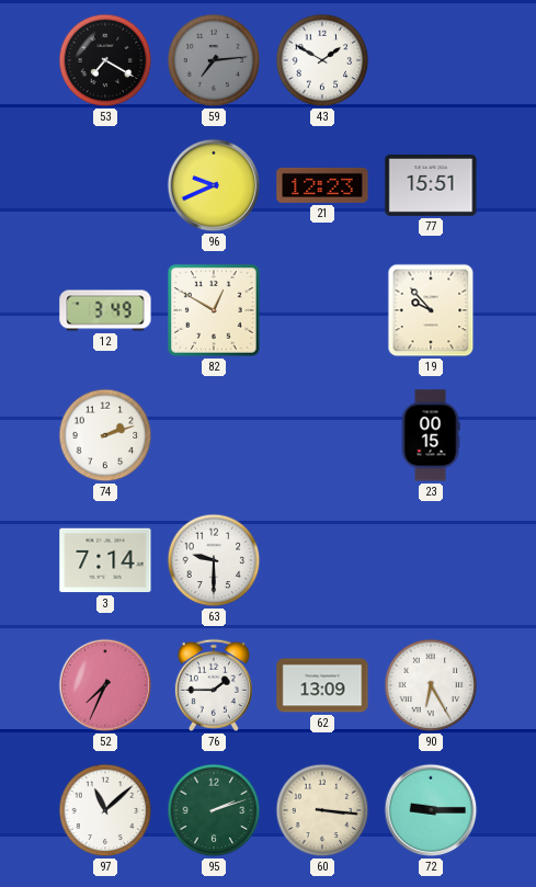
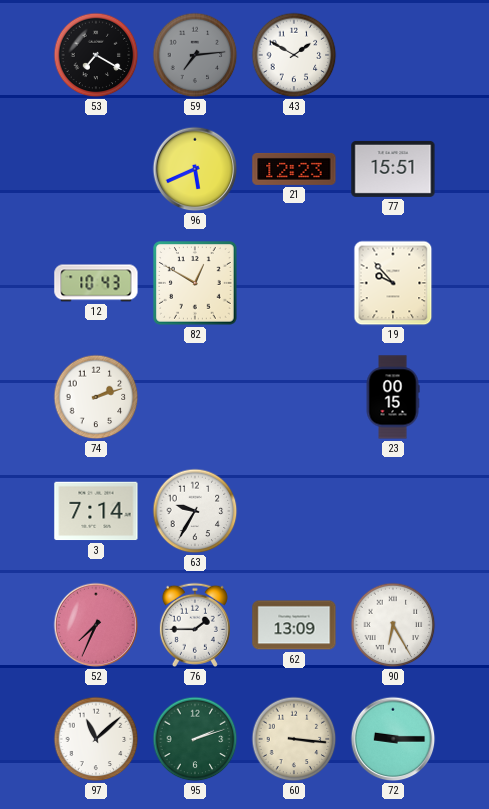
96: 9:41 -> 5:41
12: 3:49 -> 10:43
63: 9:30 -> 9:35
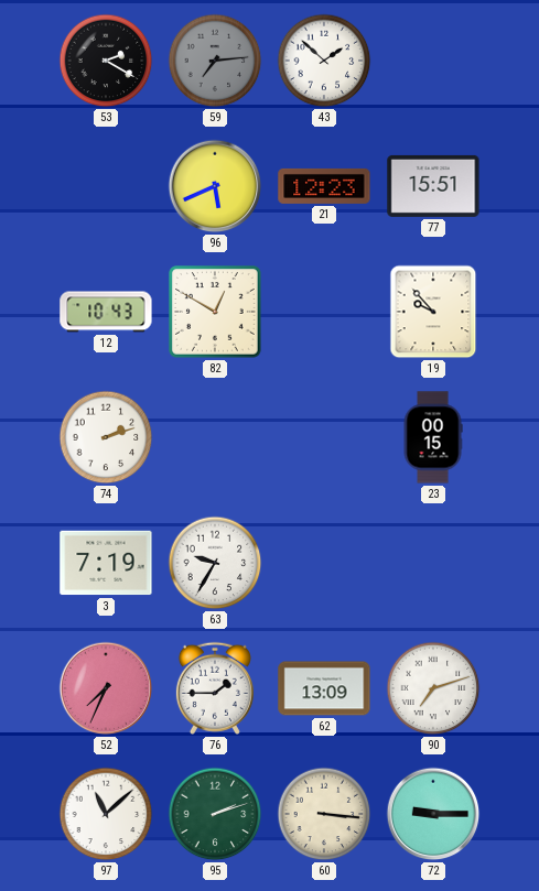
53: 7:20 -> 2:20
43: 1:50 -> 1:52
3: 7:14 -> 7:19
90: 6:25 -> 7:12
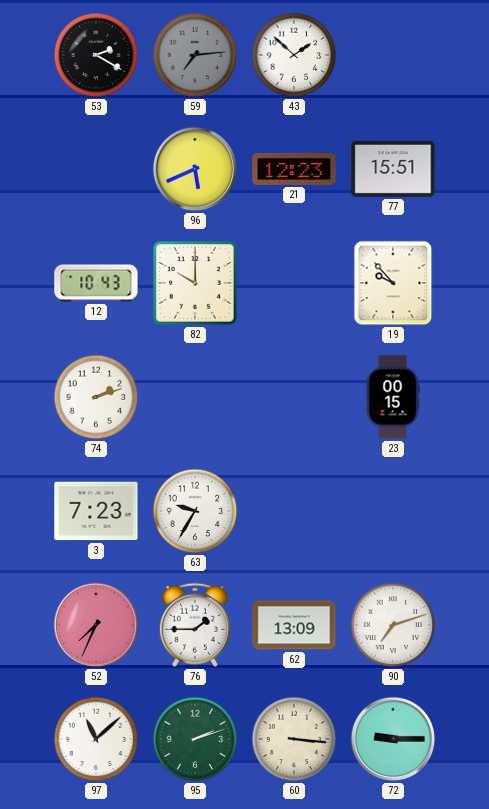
82: 12:50 -> 10:00
3: 7:19 -> 7:23
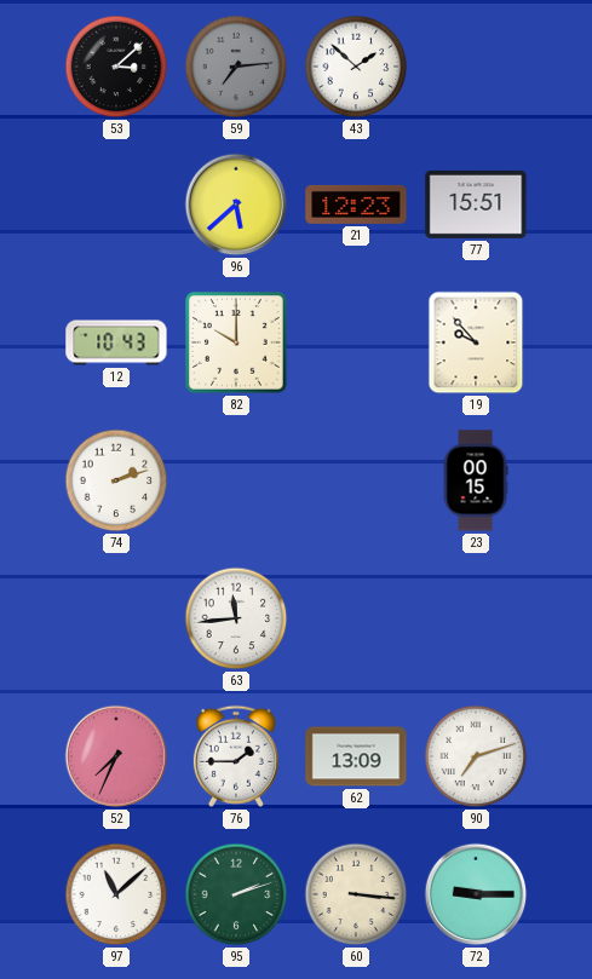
53: 2:20 -> 3:08
96: 5:41 -> 5:38
3: 7:23 -> none
63: 9:35 -> 11:44
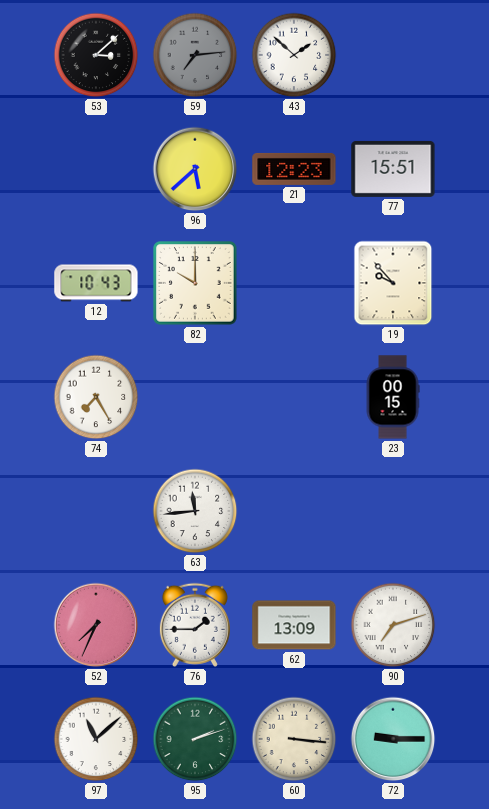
74: 2:12 -> 7:25
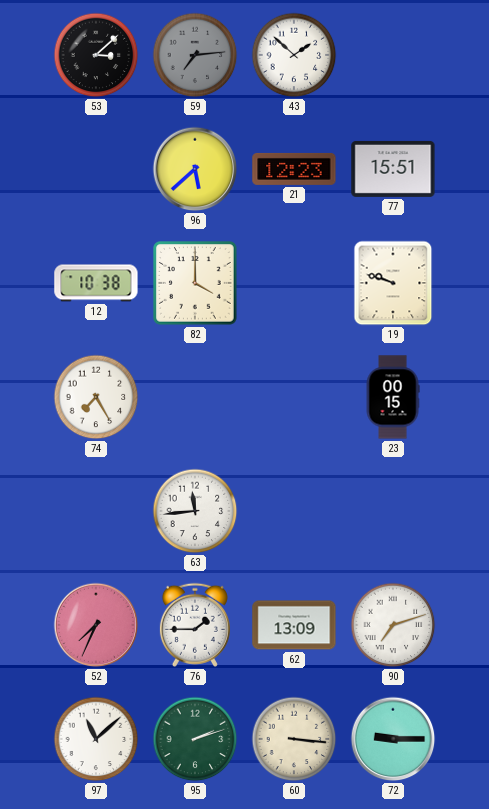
12: 10:43 -> 10:38
82: 10:00 -> 4:00
19: 9:53 -> 9:48
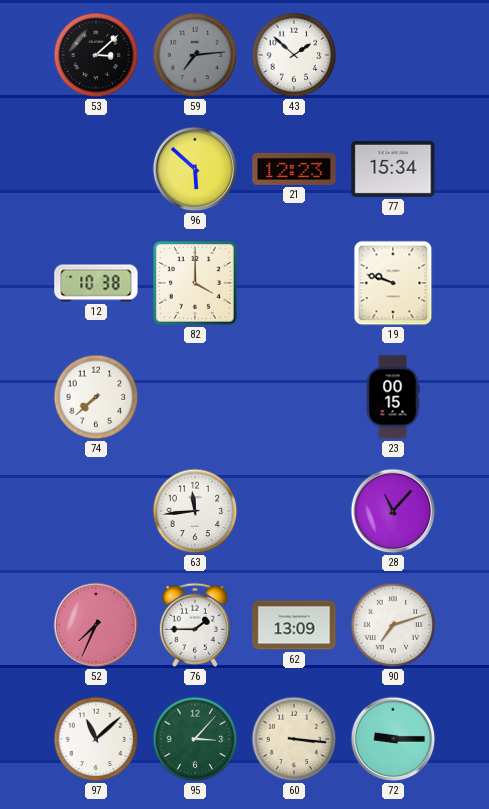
96: 5:38 -> 5:52
77: 15:51 -> 15:34
74: 7:25 -> 7:38
28: none -> 11:07
95: 2:12 -> 3:07
